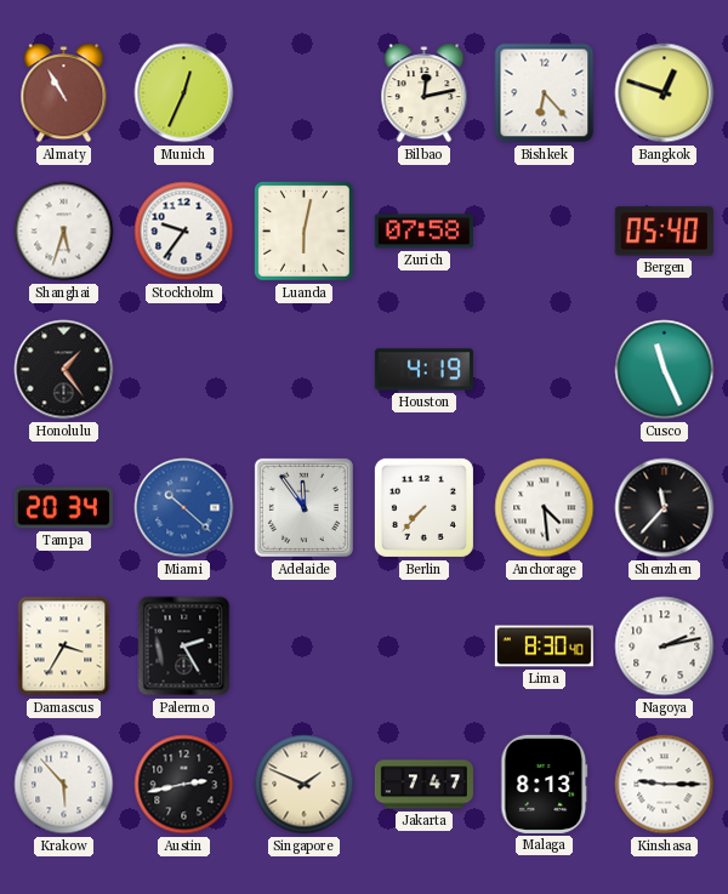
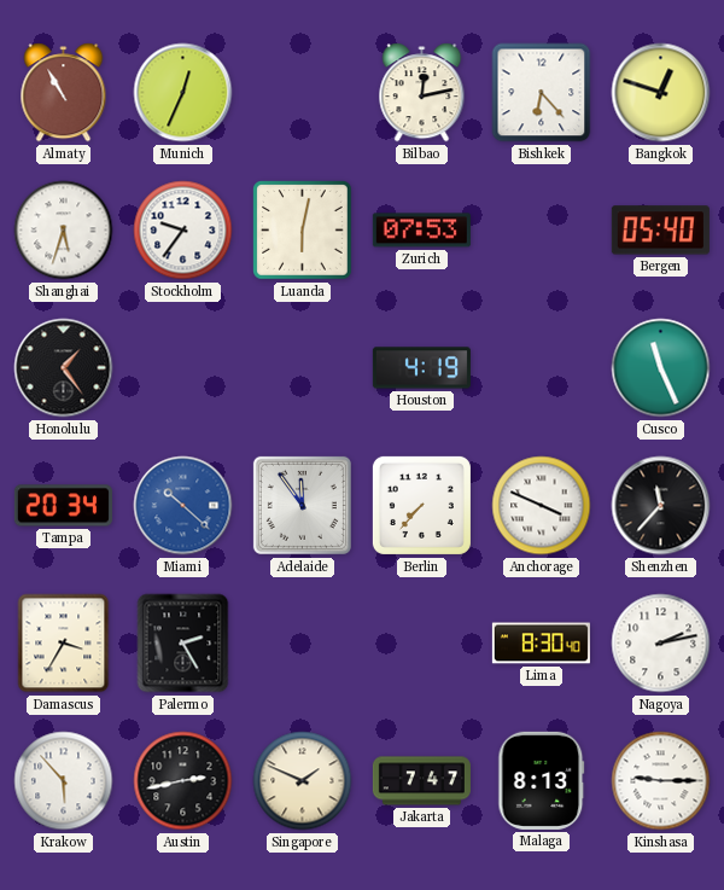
Zurich: 07:58 -> 07:53
Anchorage: 4:29 -> 3:49
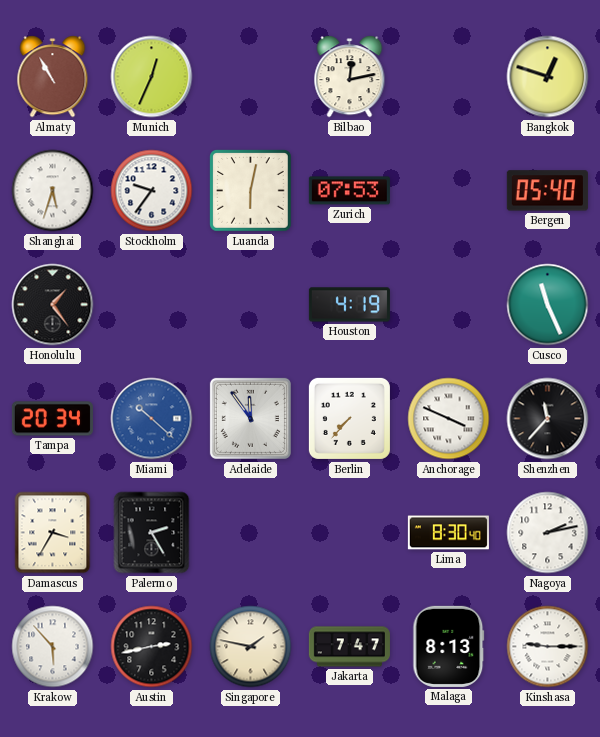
Bishkek: 6:23 -> none
Singapore: 1:49 -> 1:47
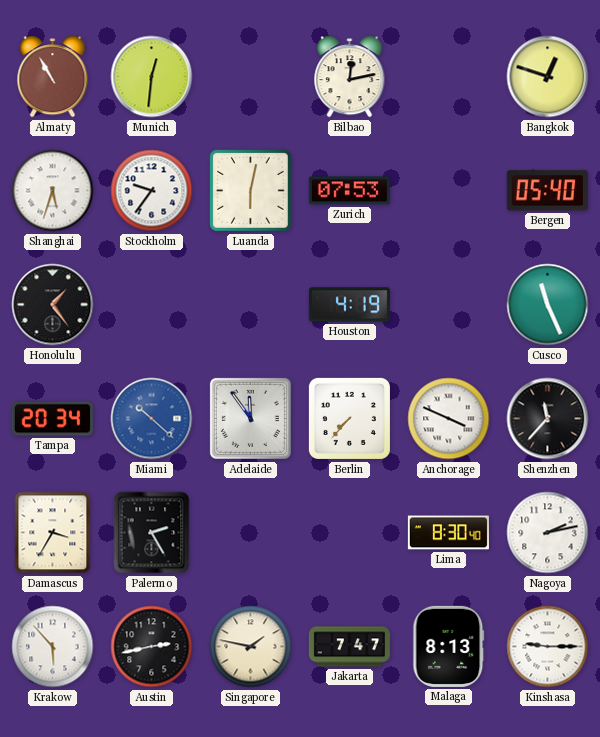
Munich: 12:34 -> 12:31
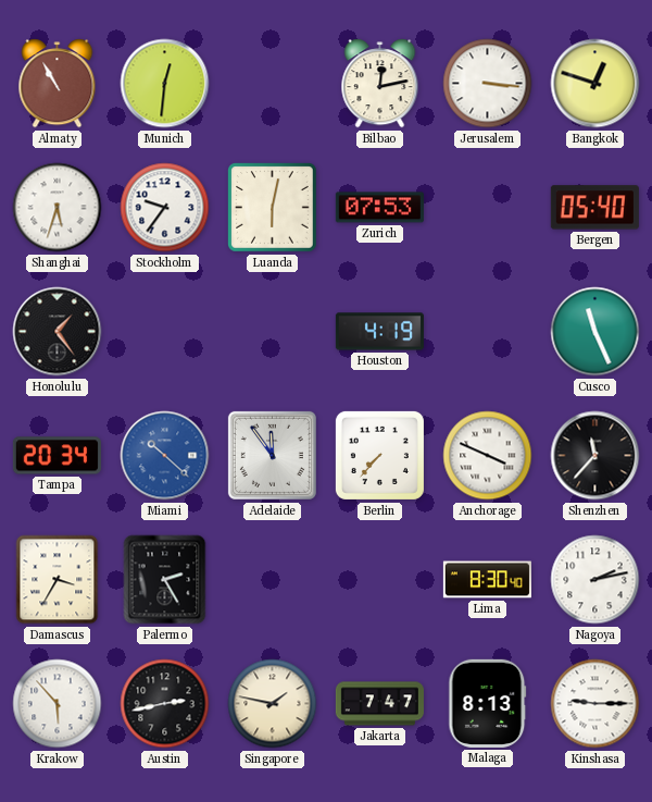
Jerusalem: none -> 3:16
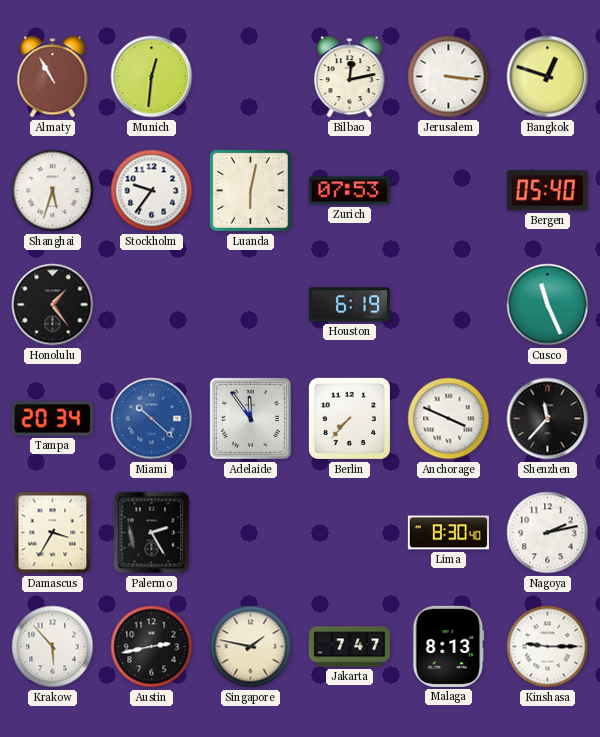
Houston: 4:19 -> 6:19
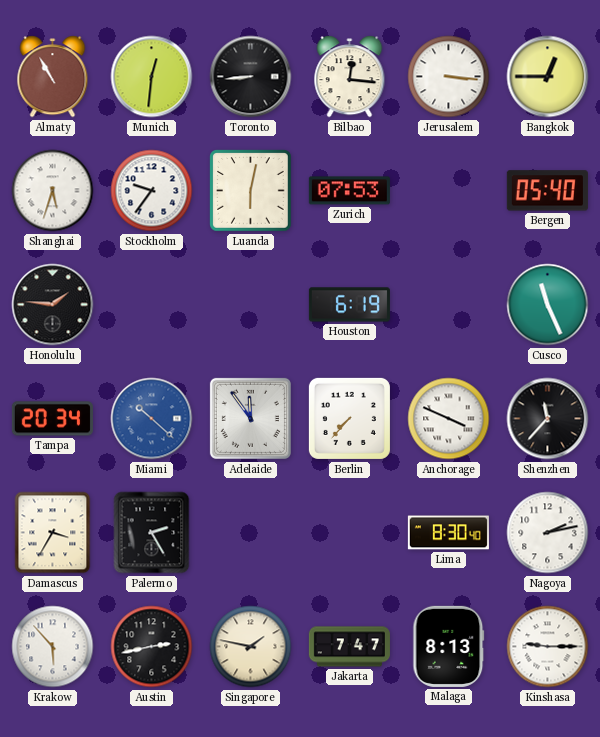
Toronto: none -> 8:44
Bilbao: 12:13 -> 12:16
Bangkok: 12:48 -> 12:45
Honolulu: 1:24 -> 1:46
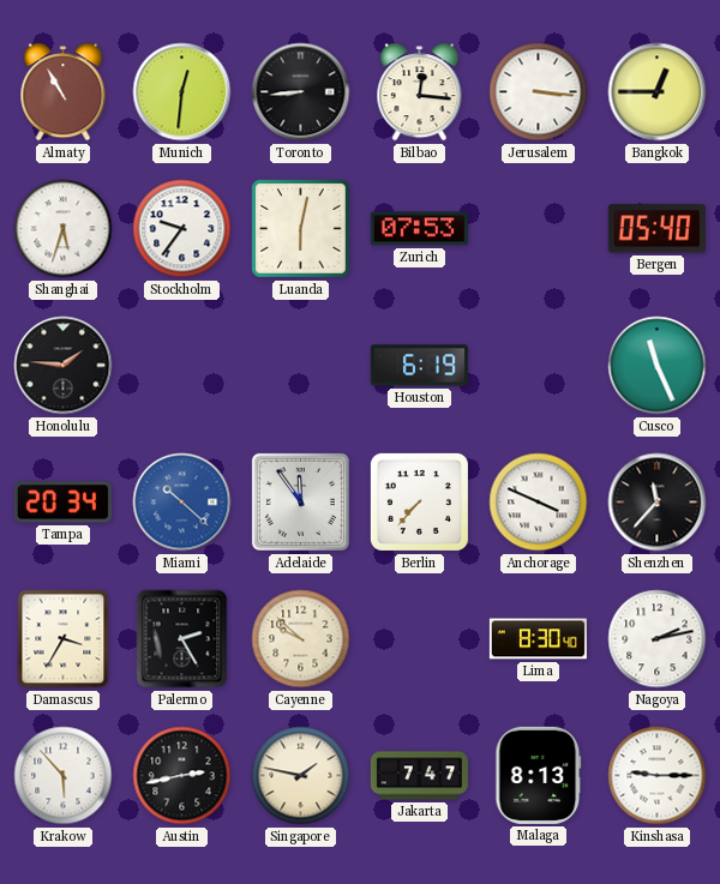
Cayenne: none -> 9:52
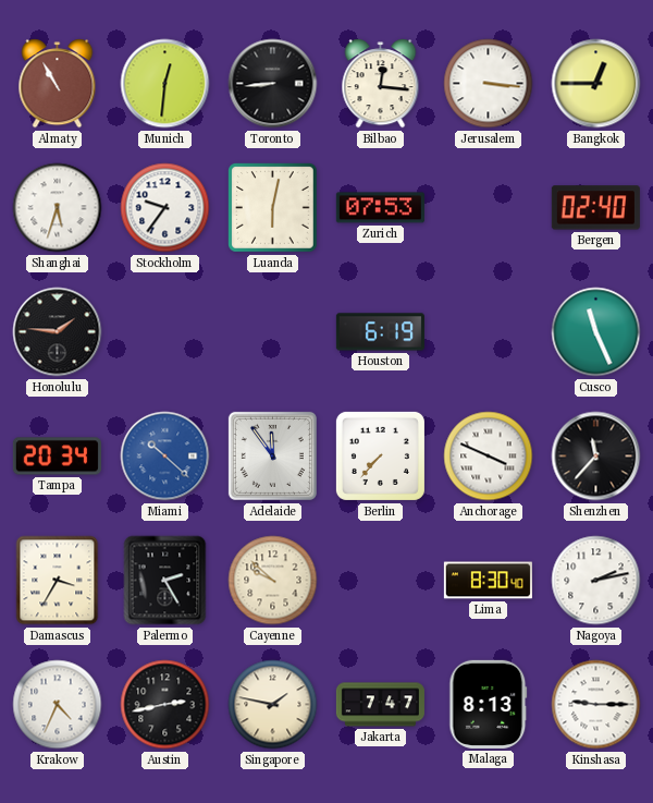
Bergen: 05:40 -> 02:40
Krakow: 5:53 -> 4:34
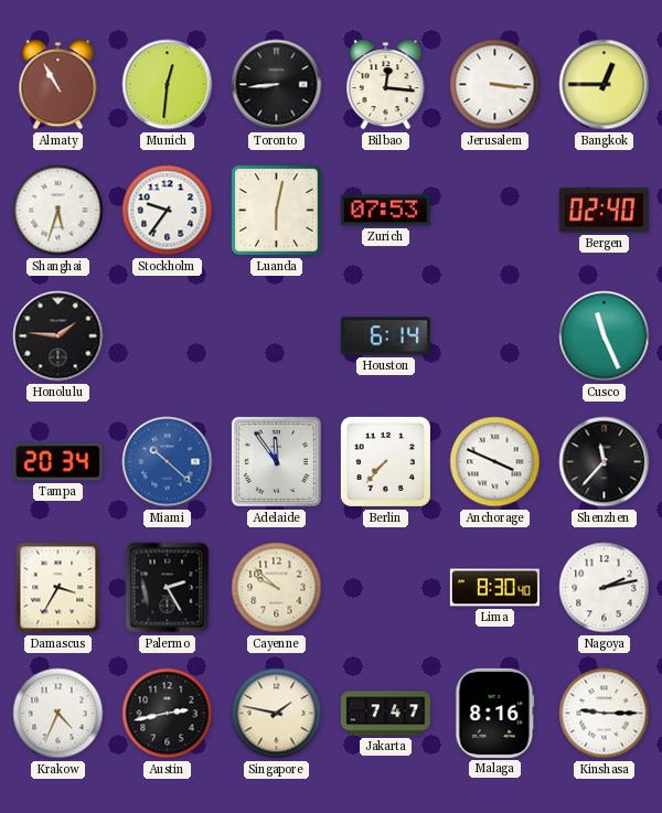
Houston: 6:19 -> 6:14
Malaga: 8:13 -> 8:16
